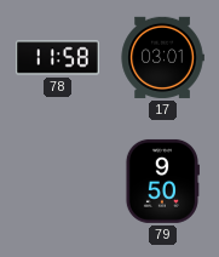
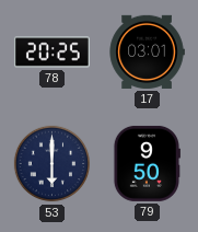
78: 11:58 -> 20:25
53: none -> 6:00
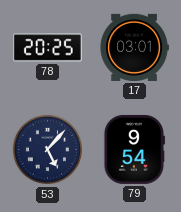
53: 6:00 -> 5:07
79: 9:50 -> 9:54
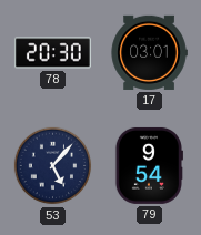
78: 20:25 -> 20:30
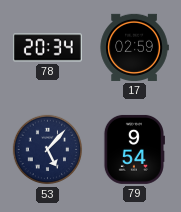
78: 20:30 -> 20:34
17: 03:01 -> 02:59
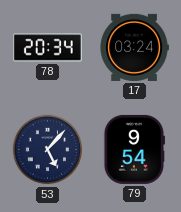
17: 02:59 -> 03:24
